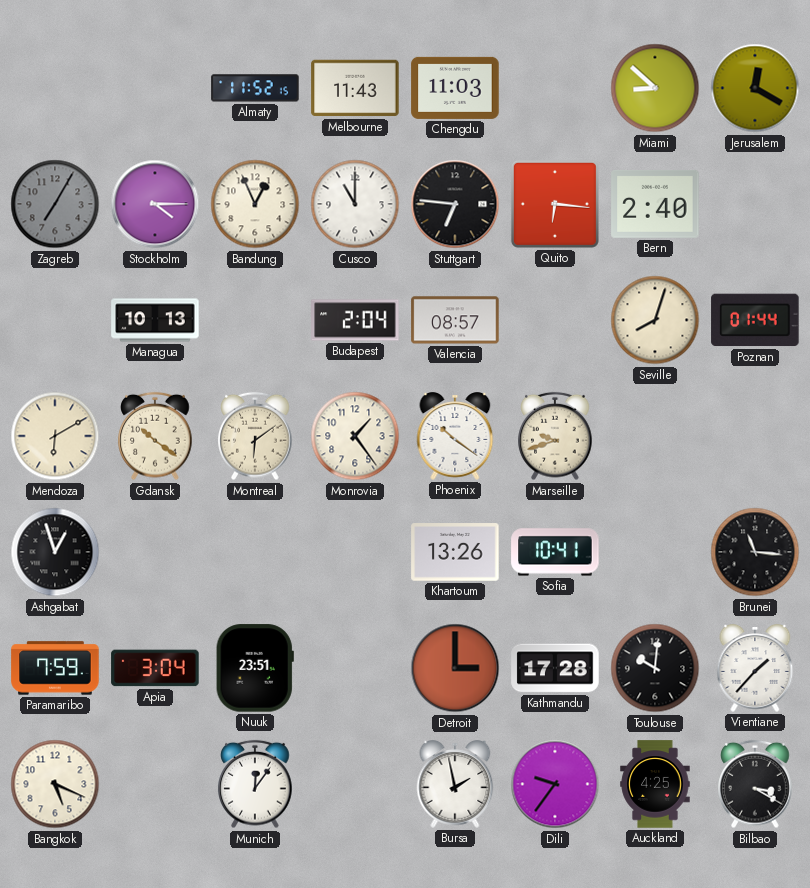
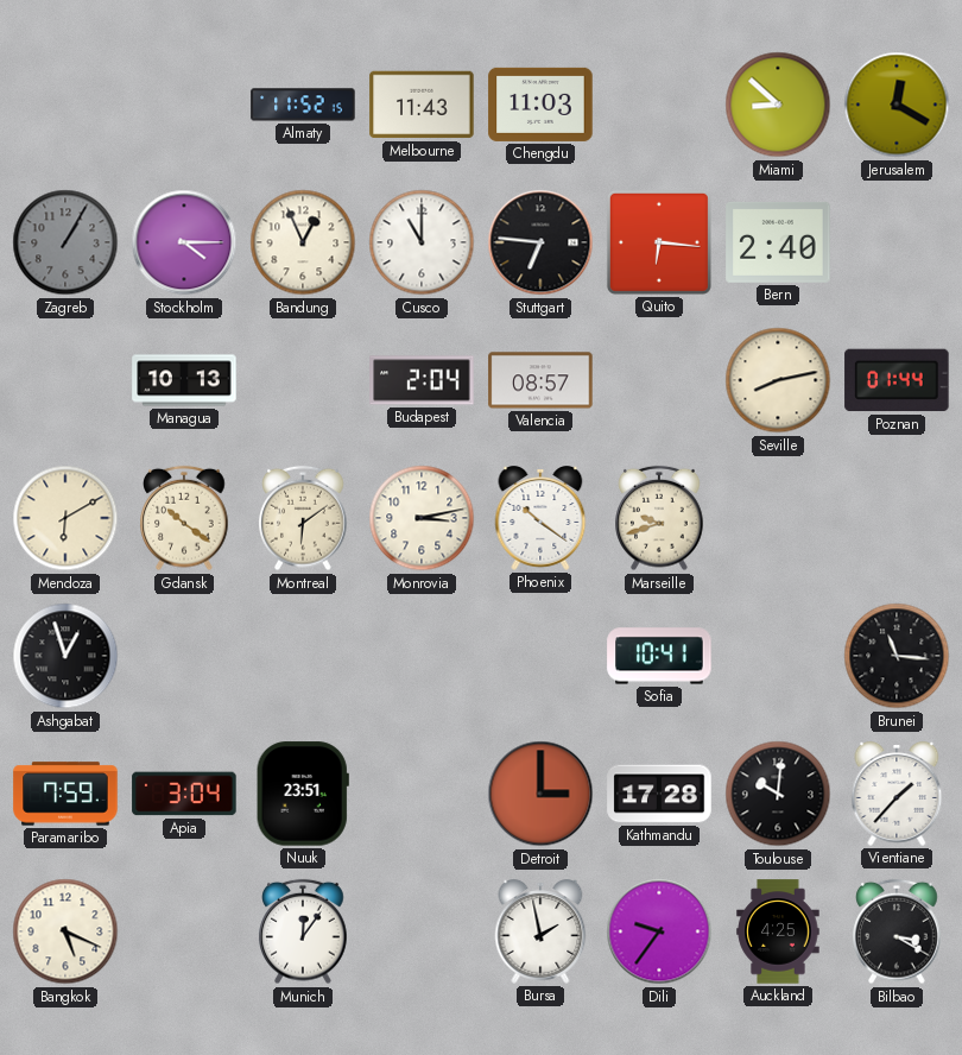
Zagreb: 7:05 -> 1:05
Seville: 8:03 -> 8:13
Monrovia: 1:24 -> 3:13
Khartoum: 13:26 -> none
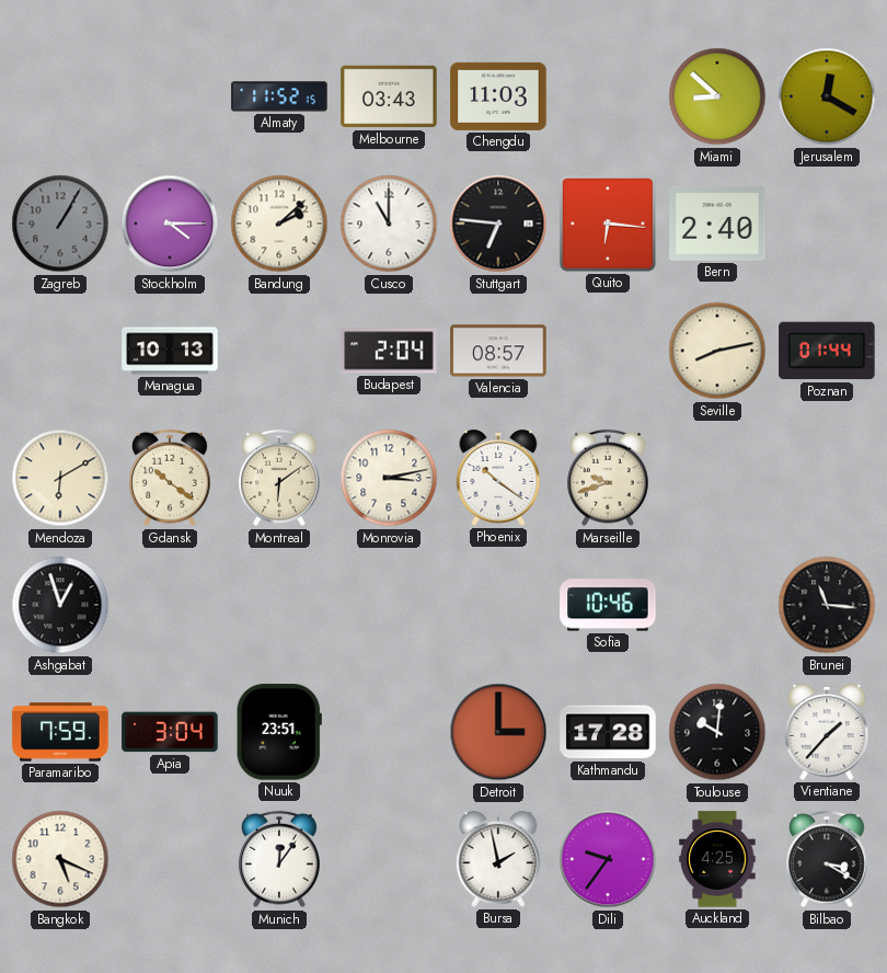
Melbourne: 11:43 -> 03:43
Bandung: 12:56 -> 2:08
Sofia: 10:41 -> 10:46
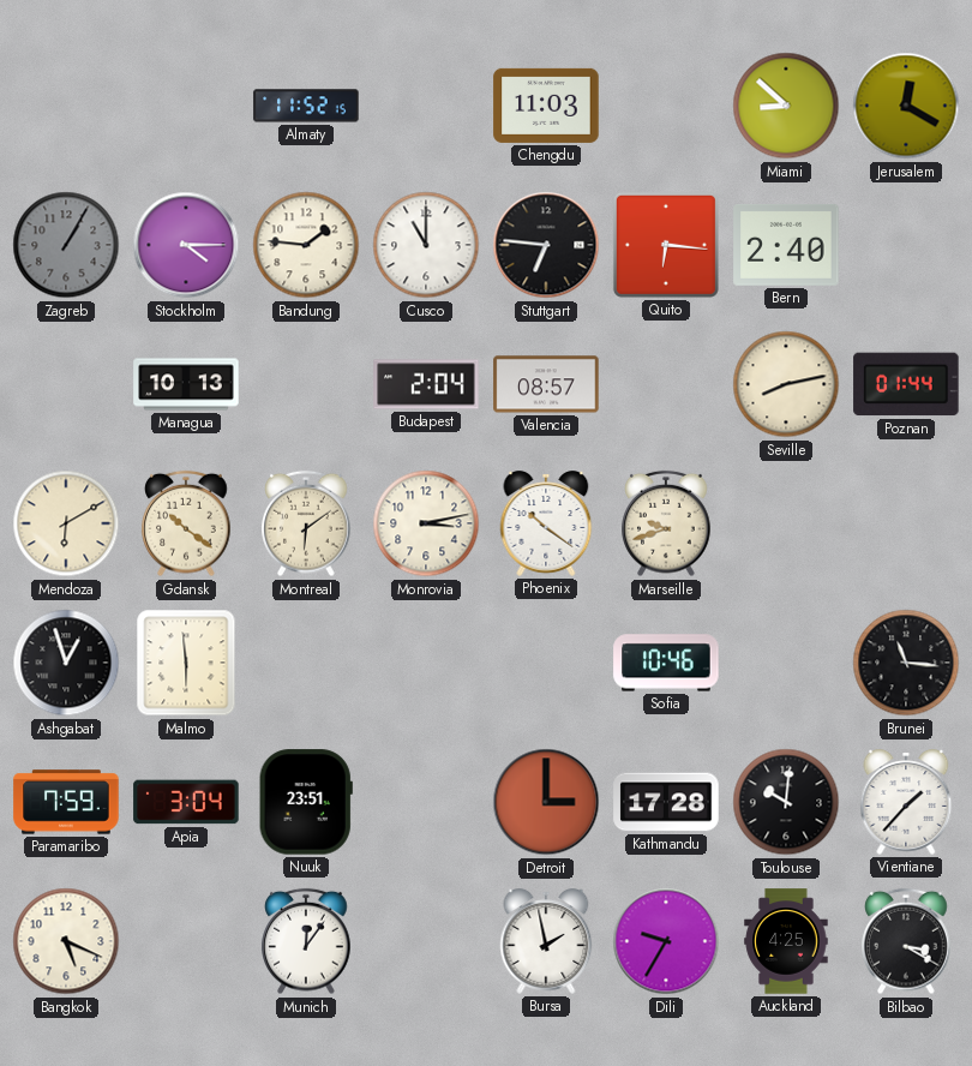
Melbourne: 03:43 -> none
Bandung: 2:08 -> 1:46
Malmo: none -> 5:59
Dili: 9:36 -> 9:35
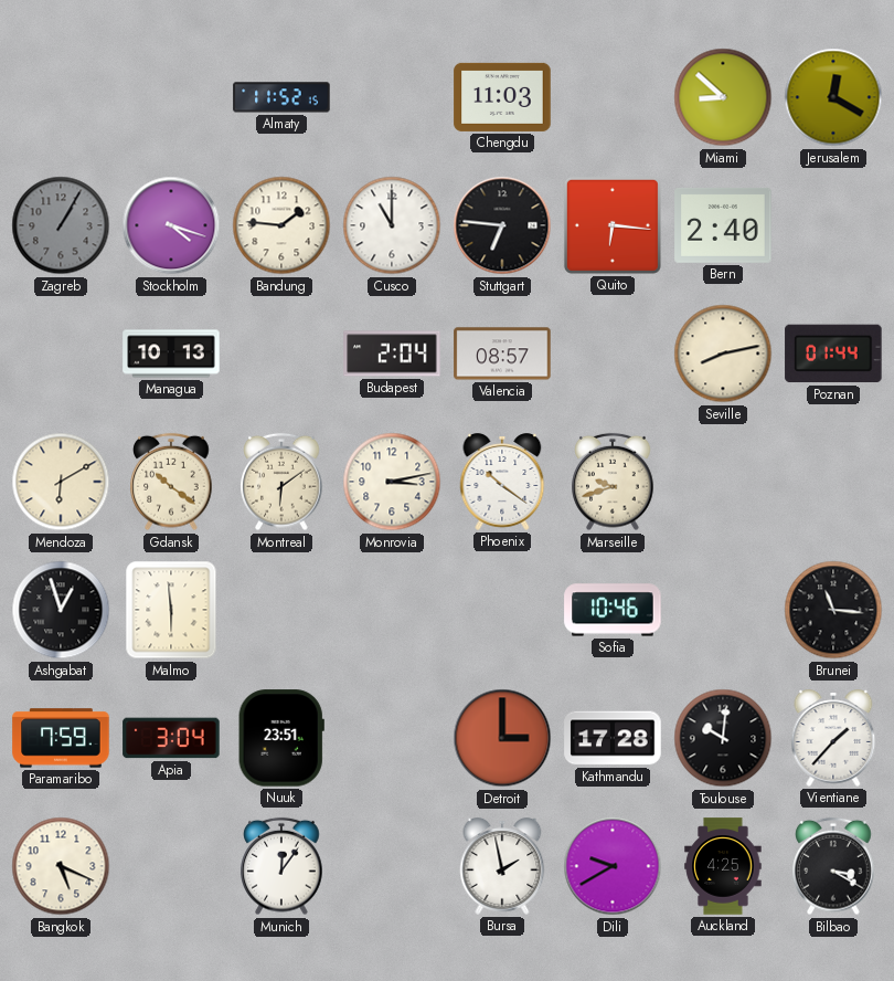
Stockholm: 4:15 -> 4:18
Dili: 9:35 -> 9:40
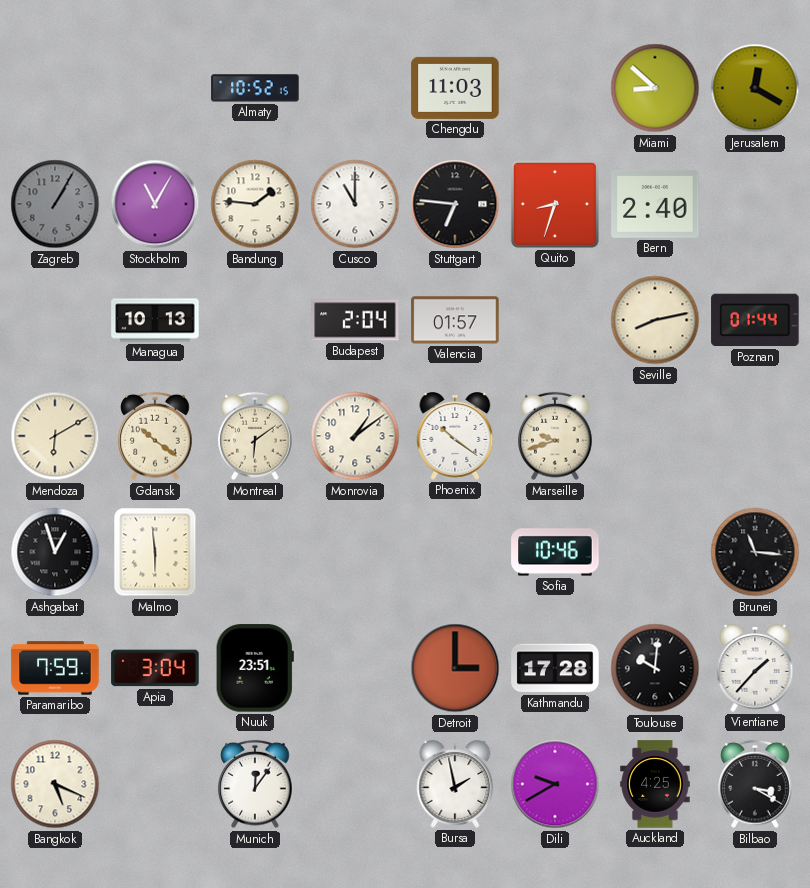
Almaty: 11:52 -> 10:52
Stockholm: 4:18 -> 11:05
Quito: 6:16 -> 8:33
Valencia: 08:57 -> 01:57
Monrovia: 3:13 -> 1:09
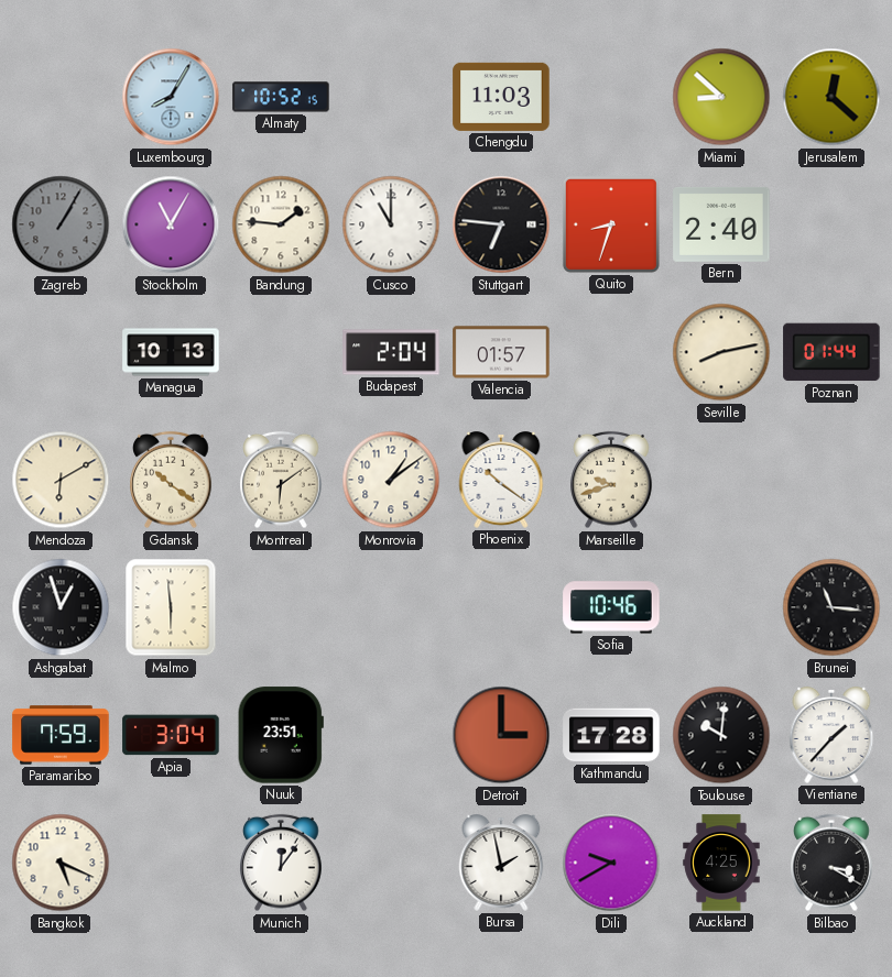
Luxembourg: none -> 8:05
Jerusalem: 12:20 -> 12:22
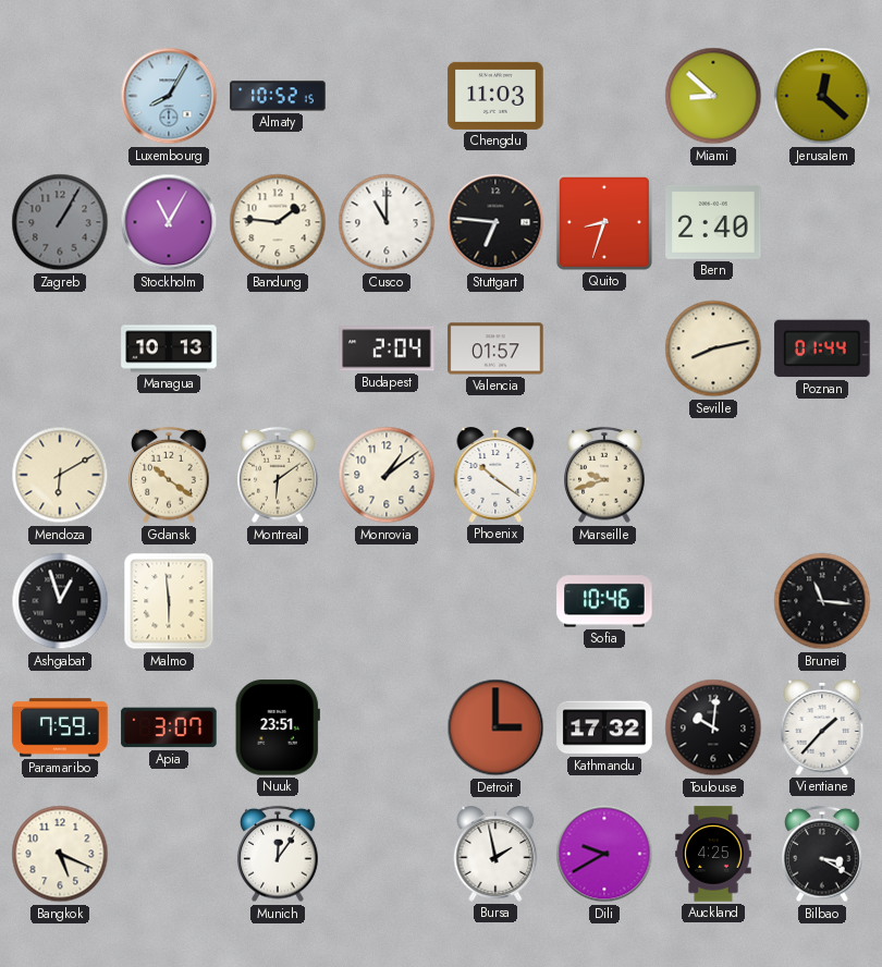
Apia: 3:04 -> 3:07
Kathmandu: 17:28 -> 17:32
